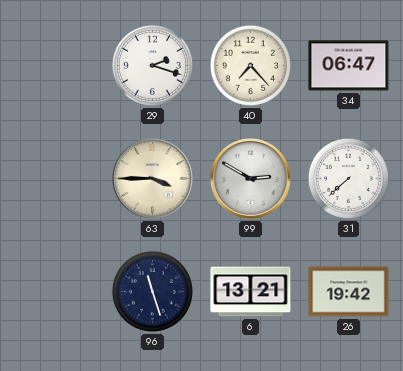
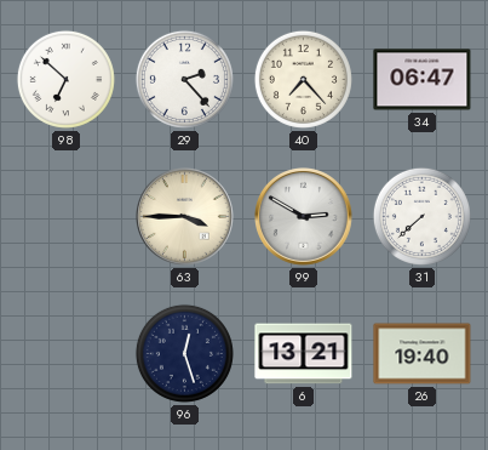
98: none -> 6:52
29: 2:18 -> 2:23
96: 11:27 -> 12:27
26: 19:42 -> 19:40
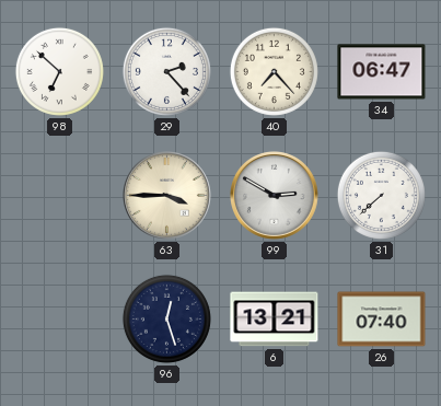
26: 19:40 -> 07:40
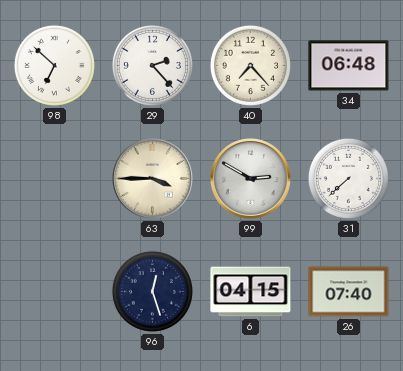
34: 06:47 -> 06:48
6: 13:21 -> 04:15
